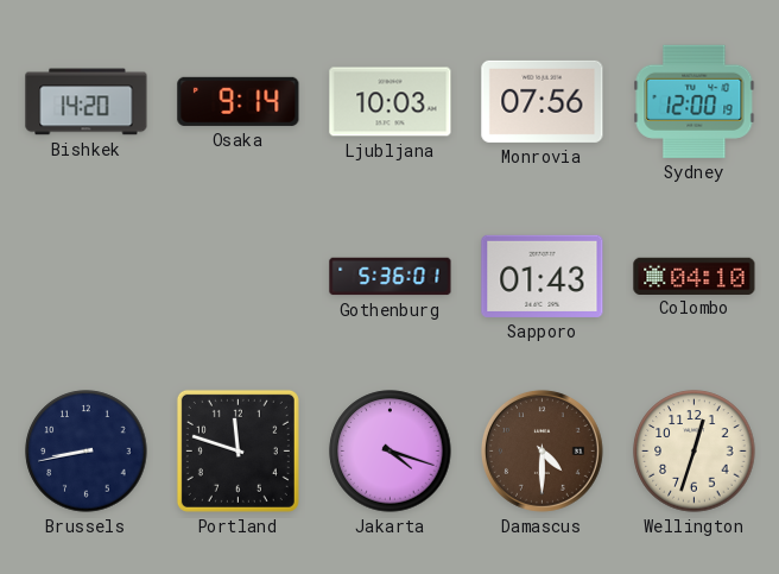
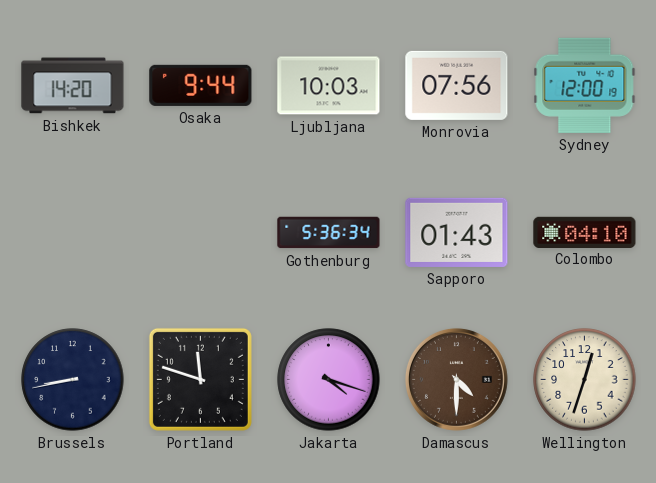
Osaka: 9:14 -> 9:44
Gothenburg: 5:36:01 -> 5:36:34
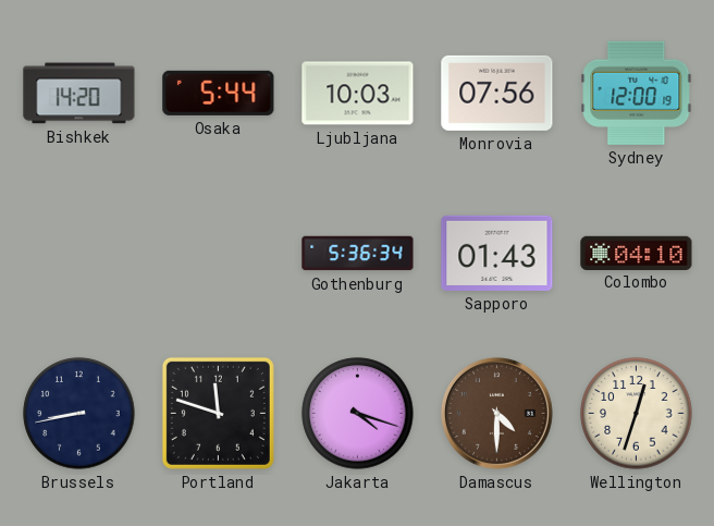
Osaka: 9:44 -> 5:44
